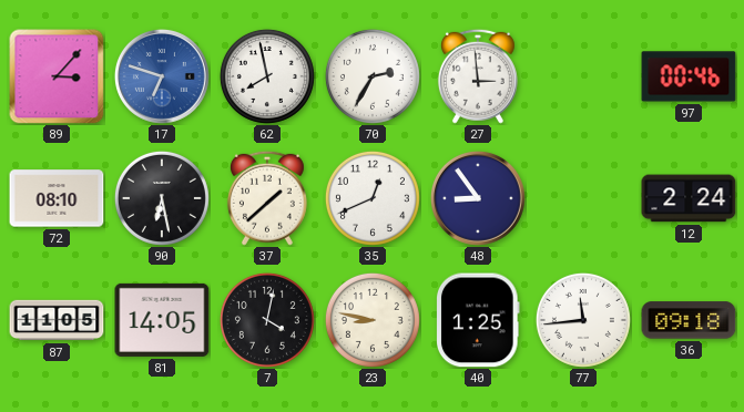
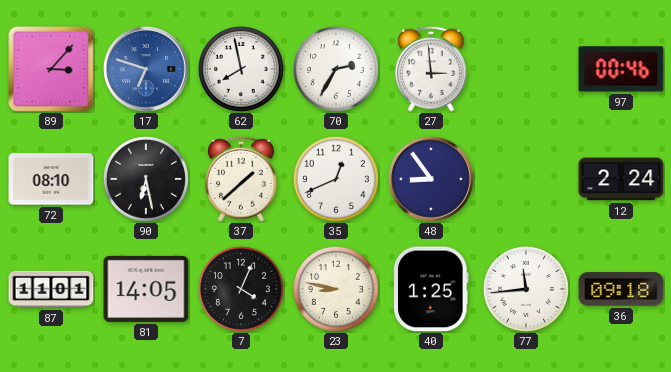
87: 11:05 -> 11:01
7: 4:02 -> 4:04
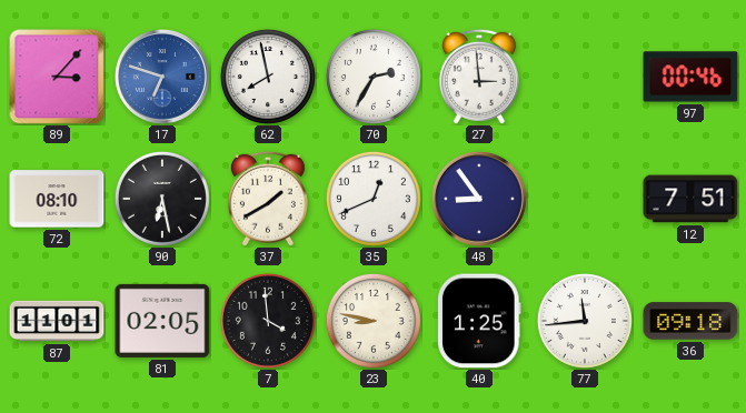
37: 1:38 -> 1:40
12: 2:24 -> 7:51
81: 14:05 -> 02:05
7: 4:04 -> 3:59
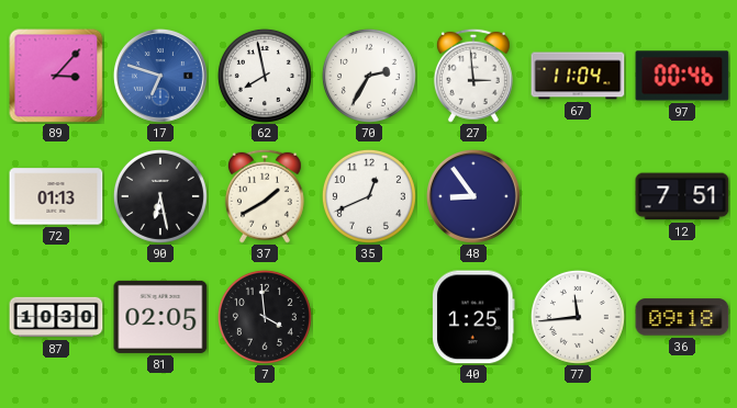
67: none -> 11:04
72: 08:10 -> 01:13
87: 11:01 -> 10:30
23: 8:47 -> none
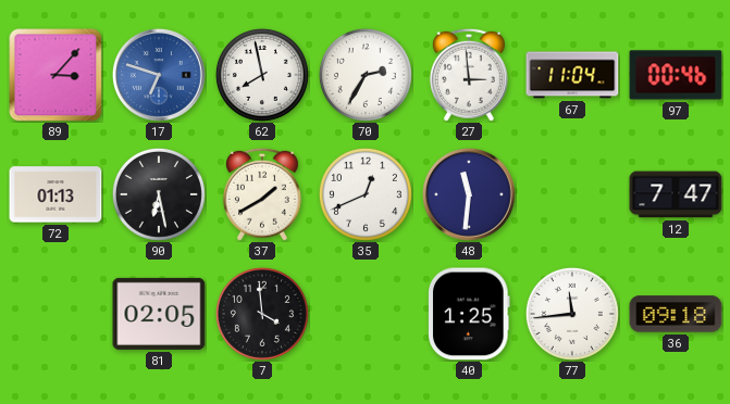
48: 8:54 -> 11:31
12: 7:51 -> 7:47
87: 10:30 -> none
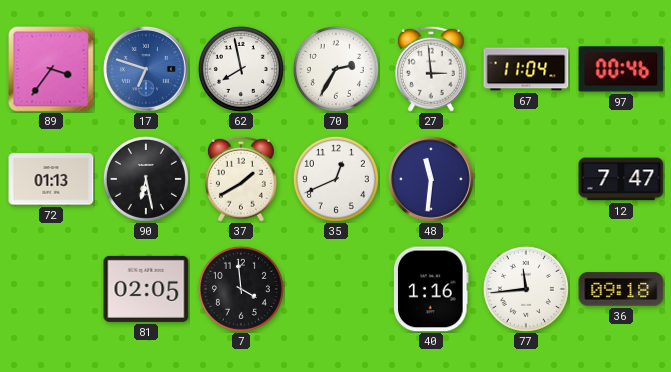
89: 3:07 -> 3:36
40: 1:25 -> 1:16
